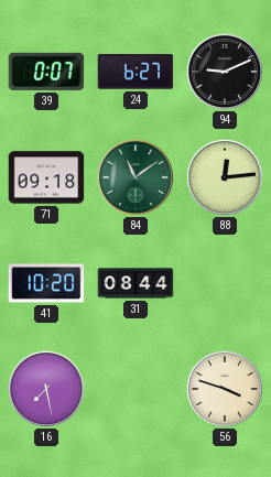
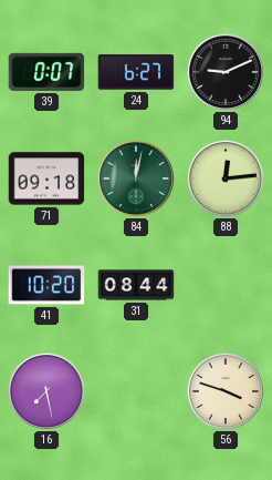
84: 11:09 -> 12:02
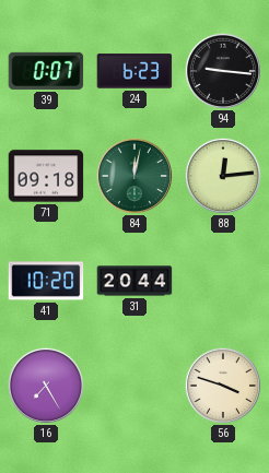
24: 6:27 -> 6:23
94: 9:11 -> 9:16
31: 08:44 -> 20:44
16: 7:28 -> 7:25
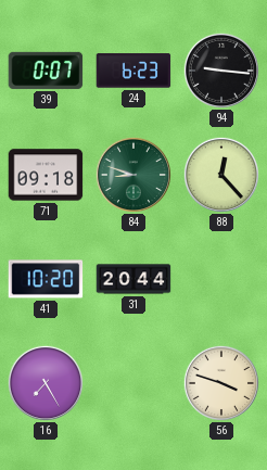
84: 12:02 -> 8:48
88: 12:14 -> 12:23
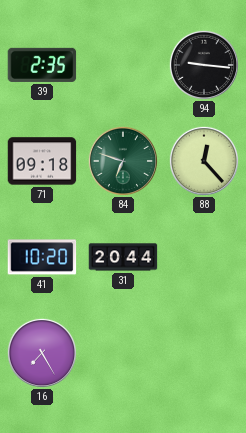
39: 0:07 -> 2:35
24: 6:23 -> none
84: 8:48 -> 6:48
56: 3:48 -> none
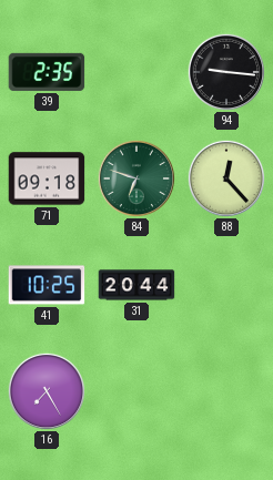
41: 10:20 -> 10:25
